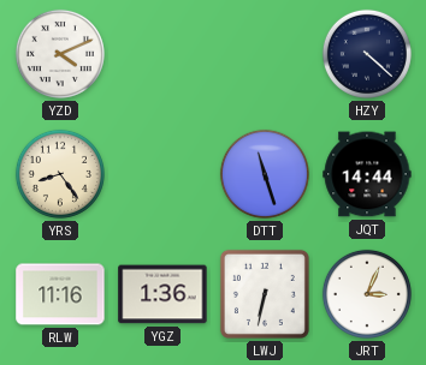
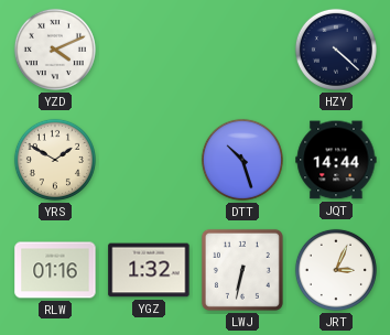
YRS: 8:24 -> 1:50
DTT: 11:27 -> 10:27
RLW: 11:16 -> 01:16
YGZ: 1:36 -> 1:32
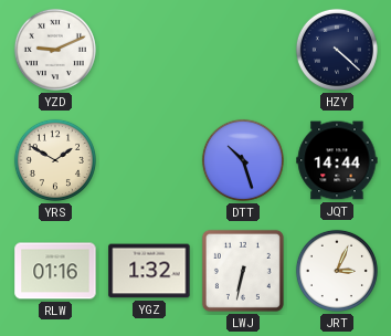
YZD: 4:11 -> 9:11
